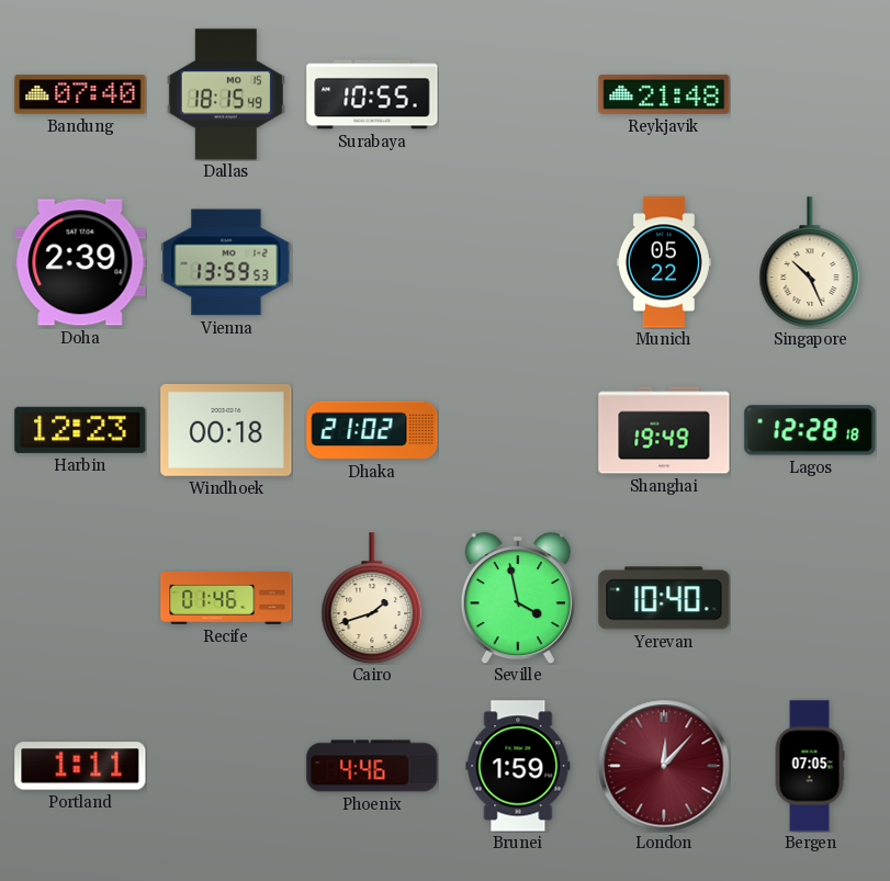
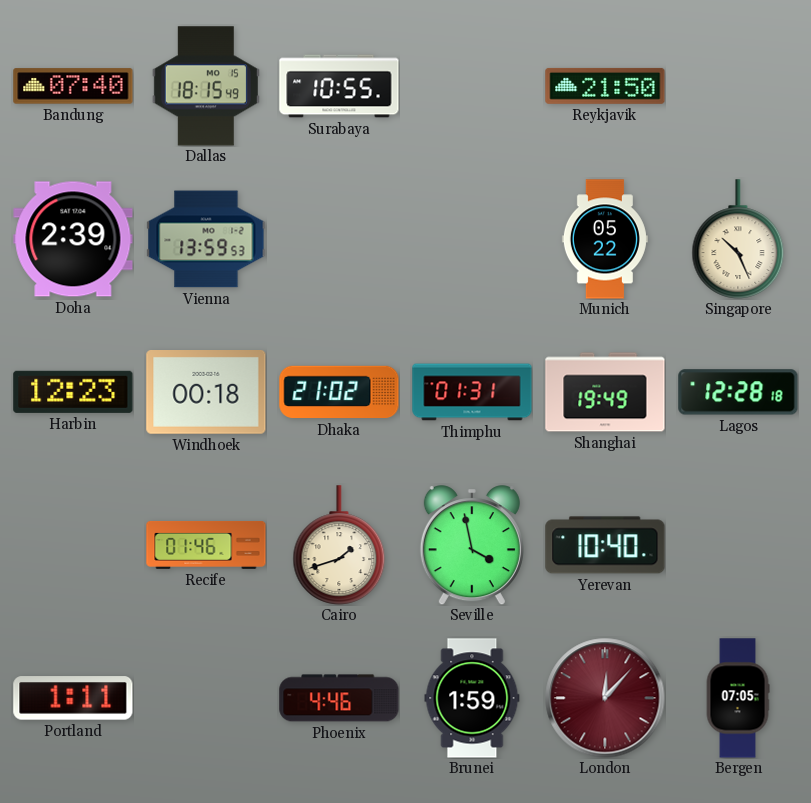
Reykjavik: 21:48 -> 21:50
Thimphu: none -> 01:31
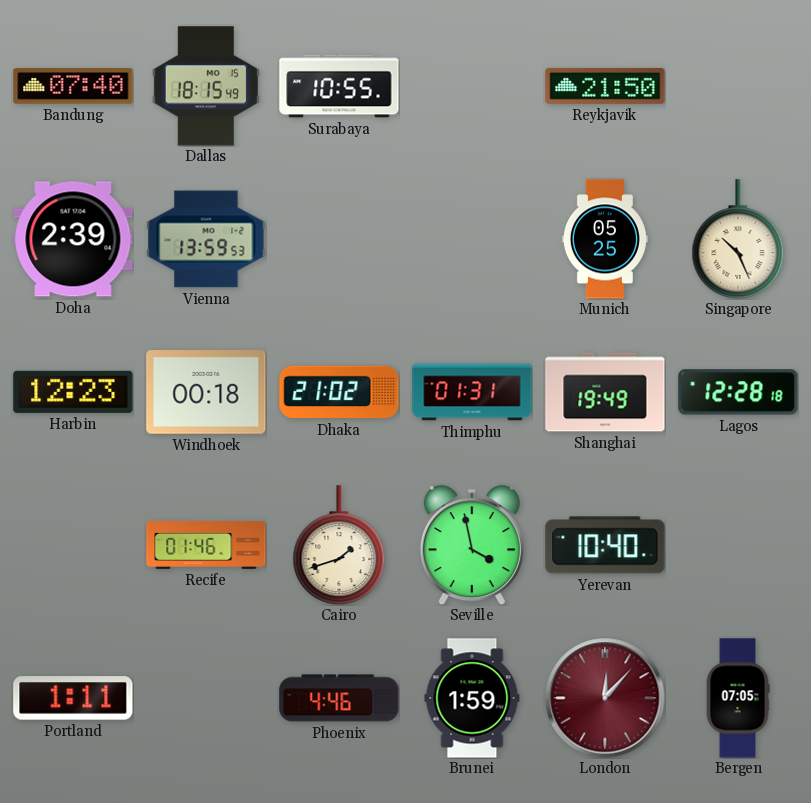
Munich: 05:22 -> 05:25
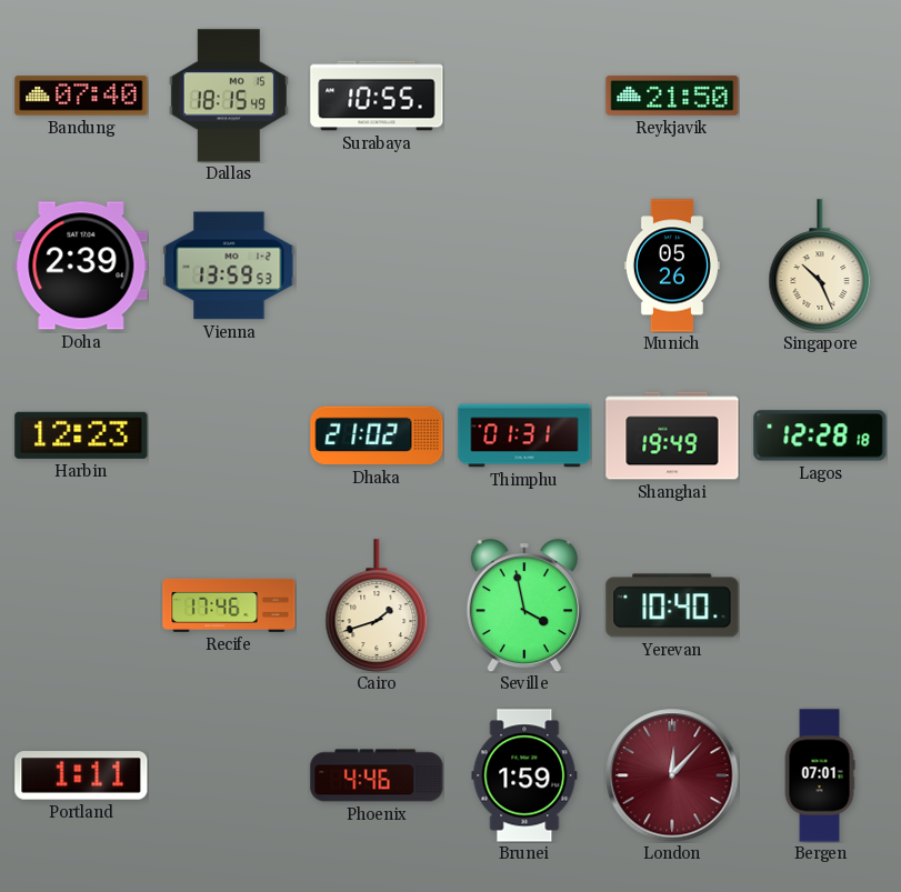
Munich: 05:25 -> 05:26
Windhoek: 00:18 -> none
Recife: 01:46 -> 17:46
Bergen: 07:05 -> 07:01
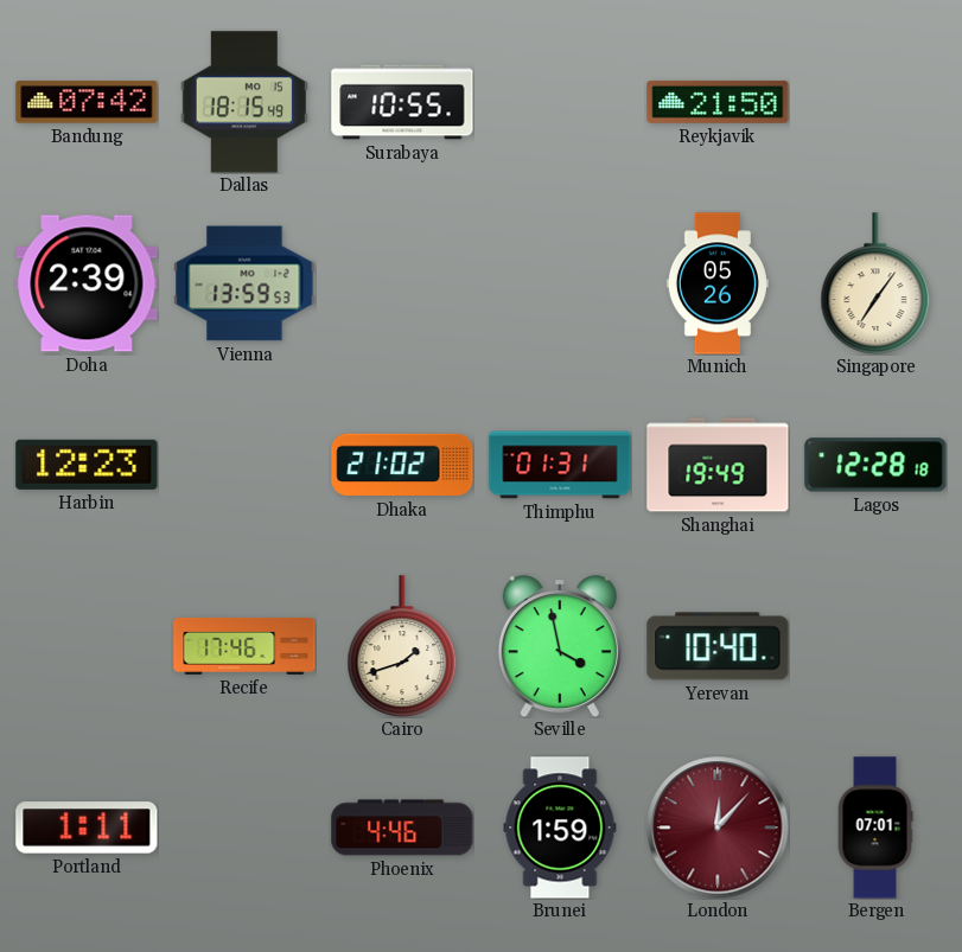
Bandung: 07:40 -> 07:42
Singapore: 10:26 -> 7:06
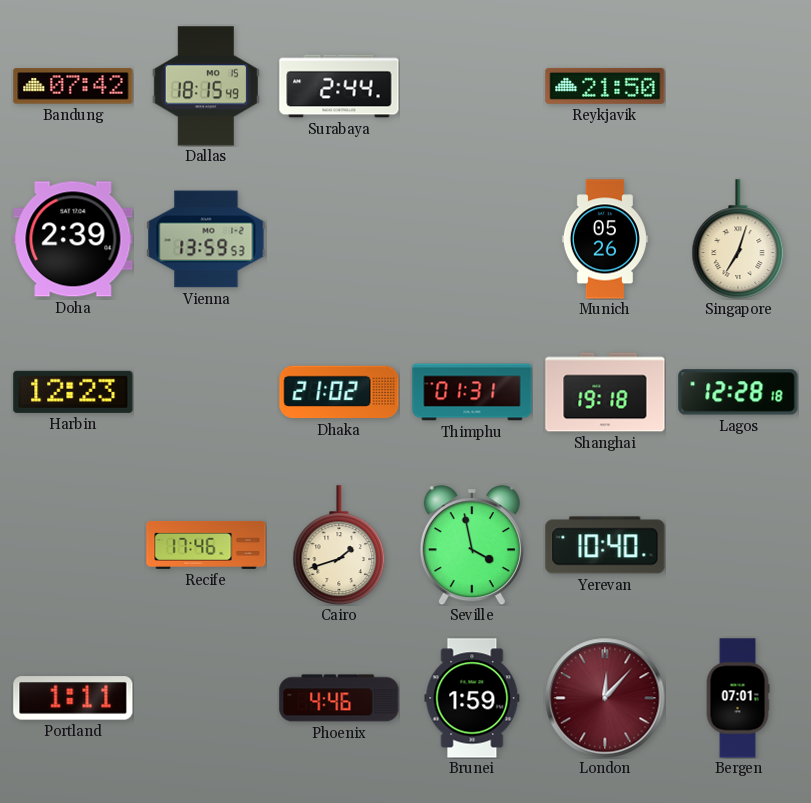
Surabaya: 10:55 -> 2:44
Singapore: 7:06 -> 7:03
Shanghai: 19:49 -> 19:18
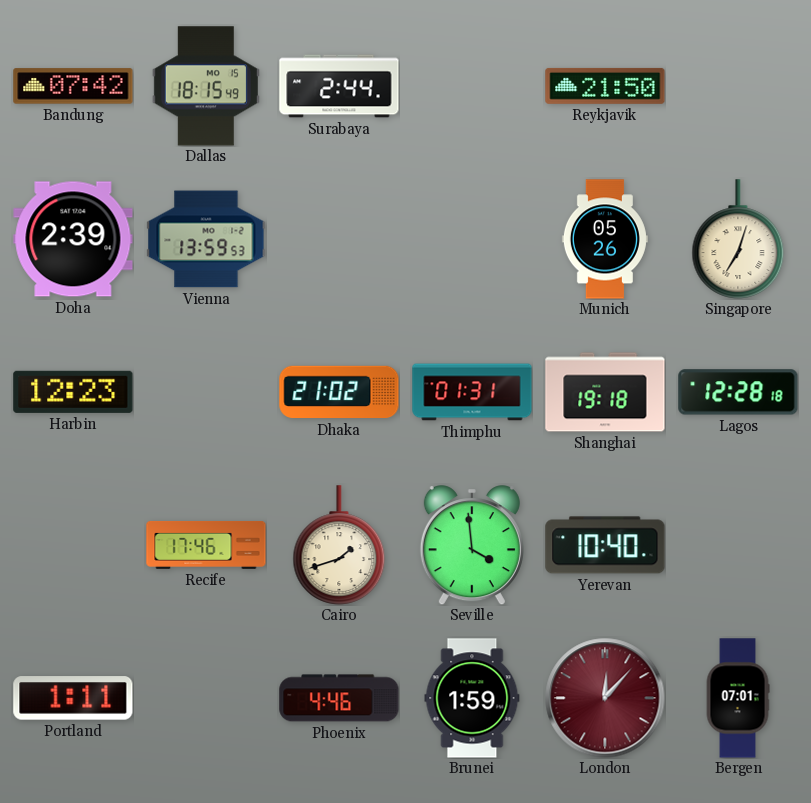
Seville: 3:58 -> 3:59
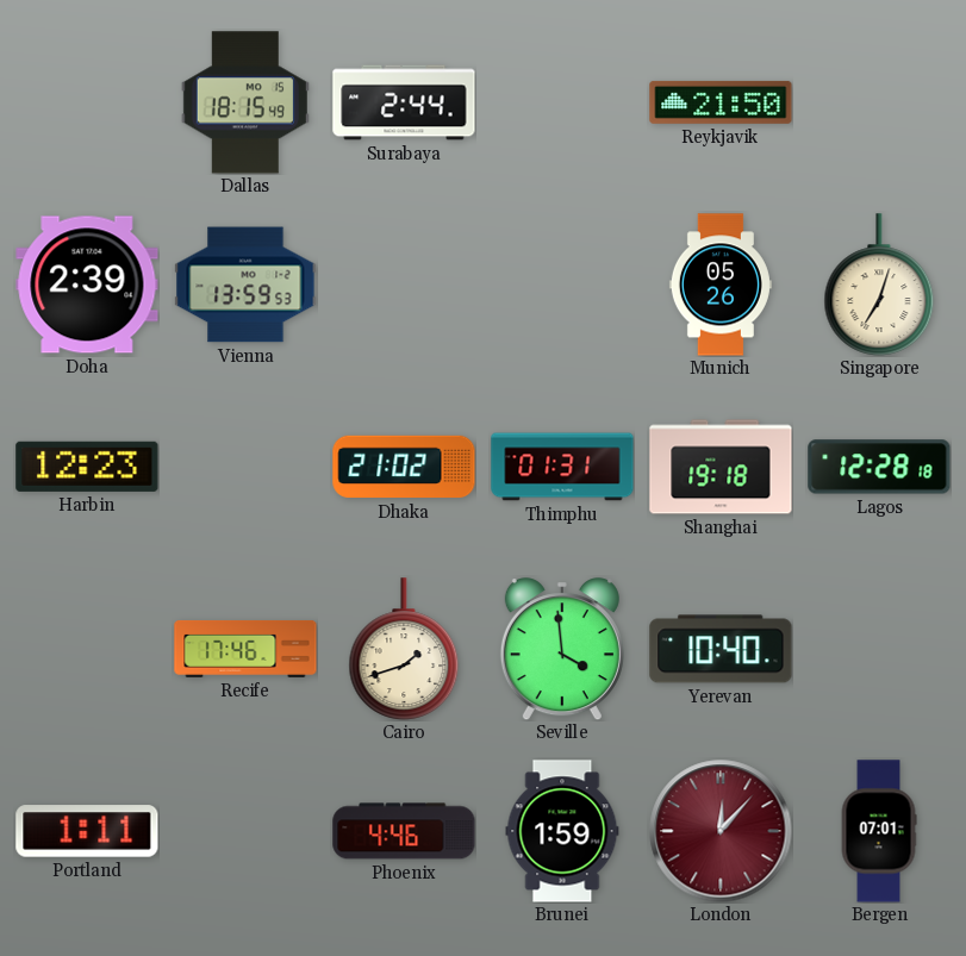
Bandung: 07:42 -> none
